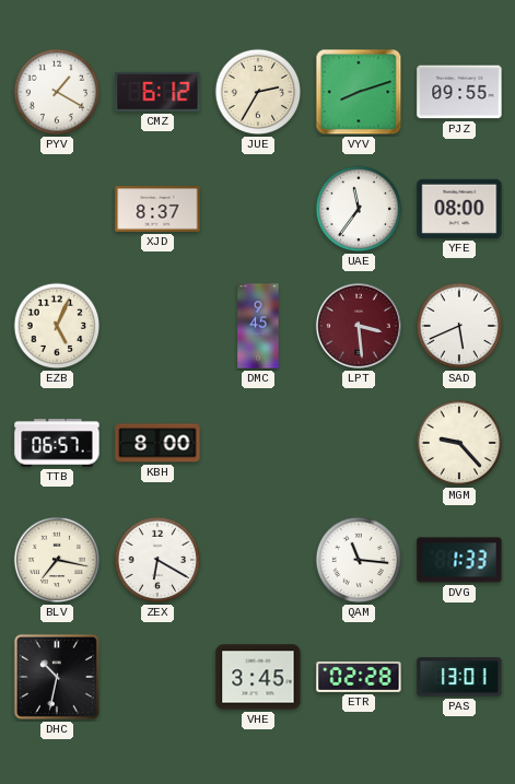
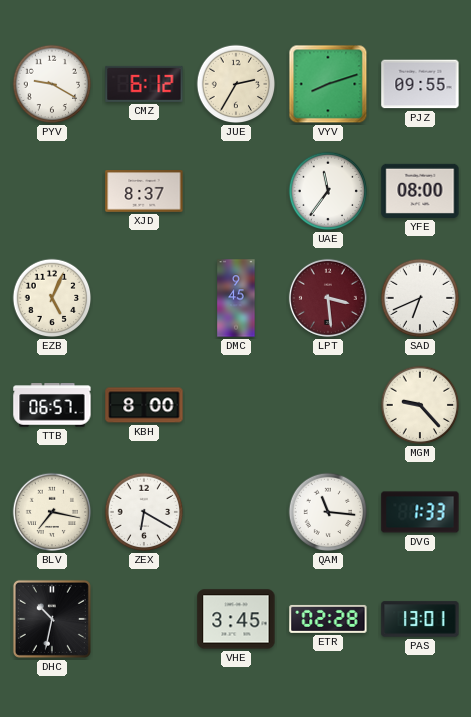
PYV: 1:20 -> 9:20
SAD: 5:41 -> 6:41
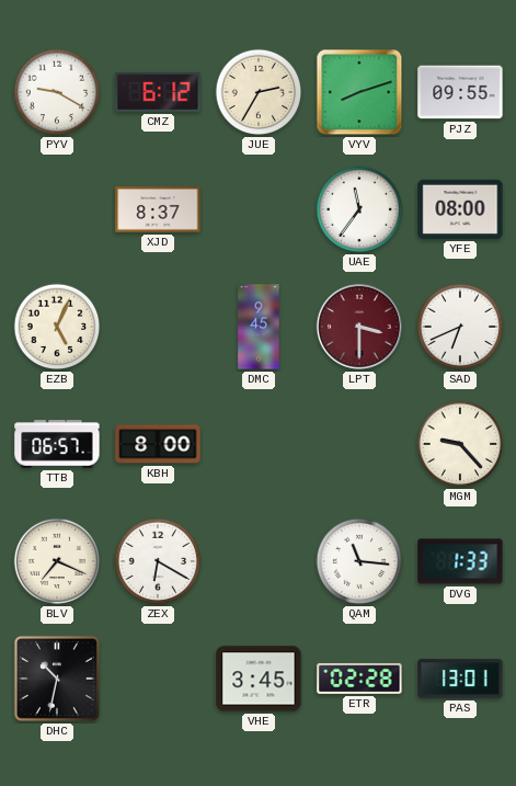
LPT: 3:29 -> 3:30
BLV: 7:17 -> 7:19
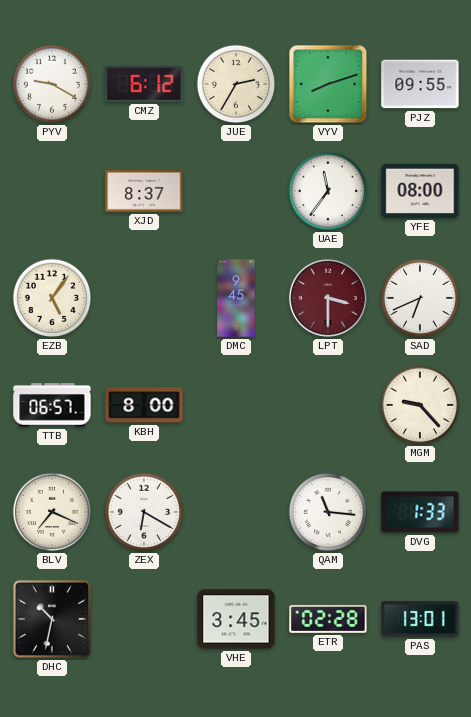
EZB: 5:04 -> 5:06
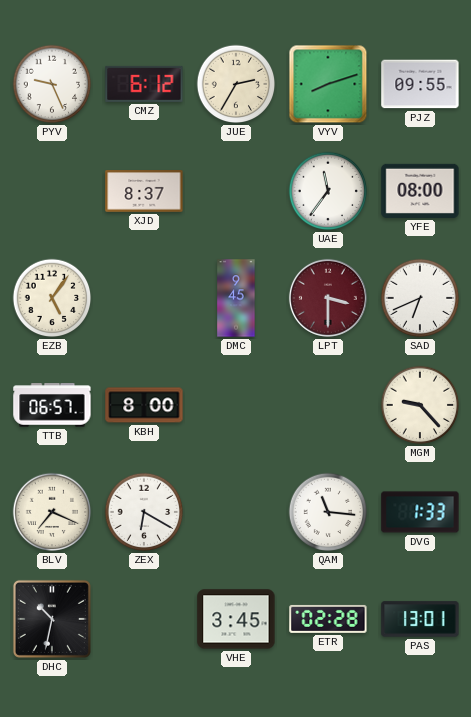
PYV: 9:20 -> 9:26
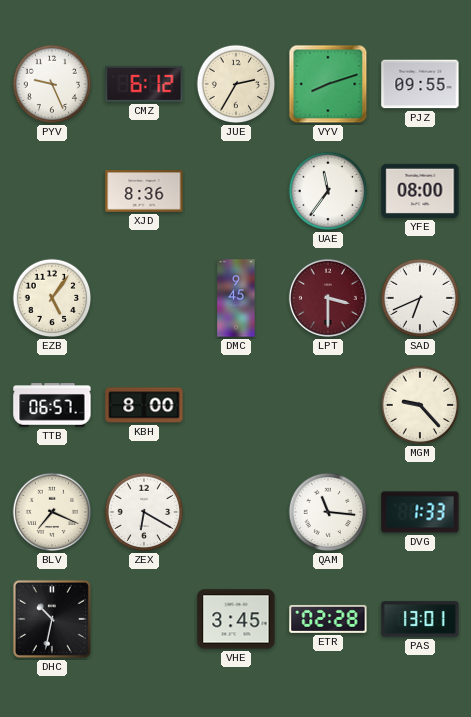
XJD: 8:37 -> 8:36
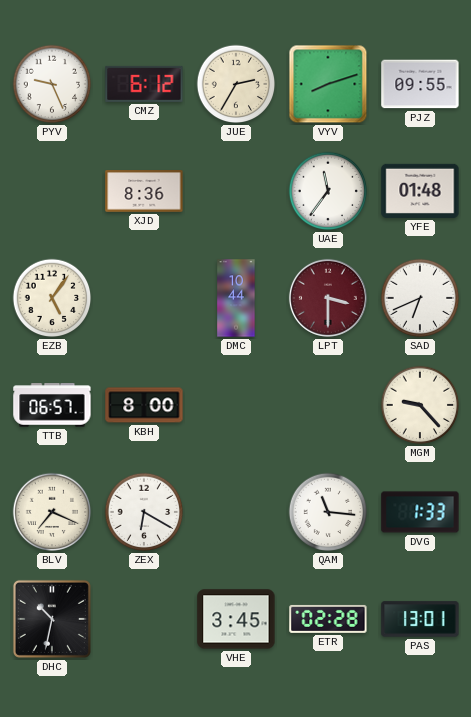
YFE: 08:00 -> 01:48
DMC: 9:45 -> 10:44
